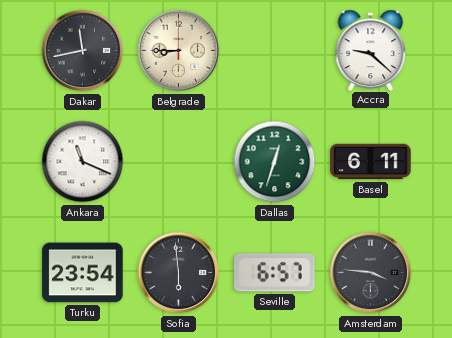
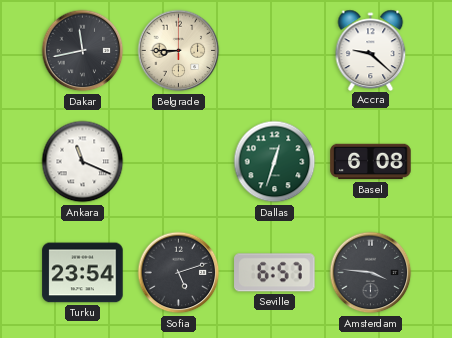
Basel: 6:11 -> 6:08
Sofia: 5:59 -> 5:12
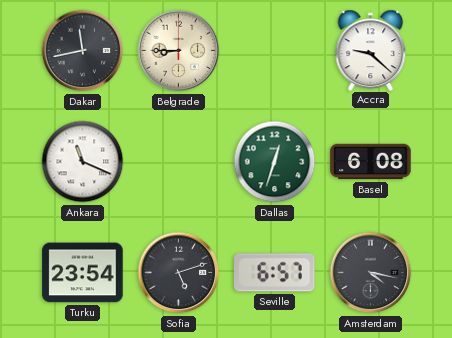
Amsterdam: 3:46 -> 4:17
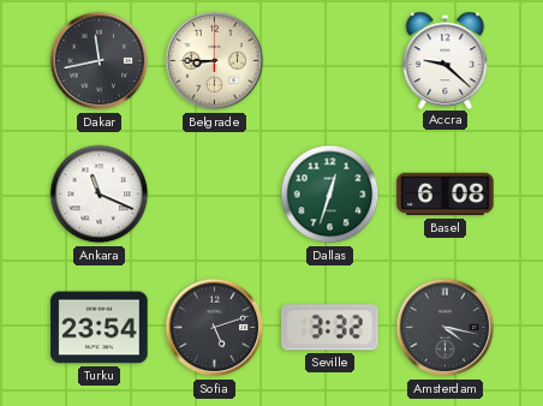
Seville: 6:57 -> 3:32
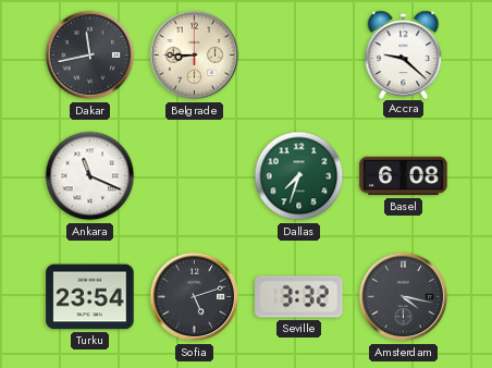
Dallas: 12:33 -> 7:33
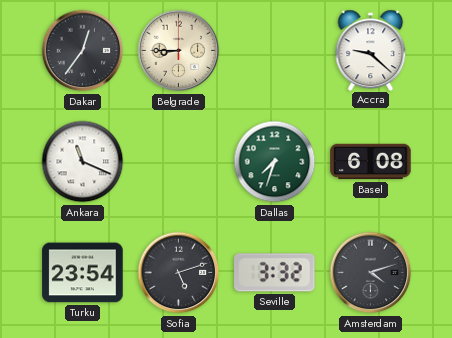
Dakar: 11:43 -> 12:36
Amsterdam: 4:17 -> 4:12
